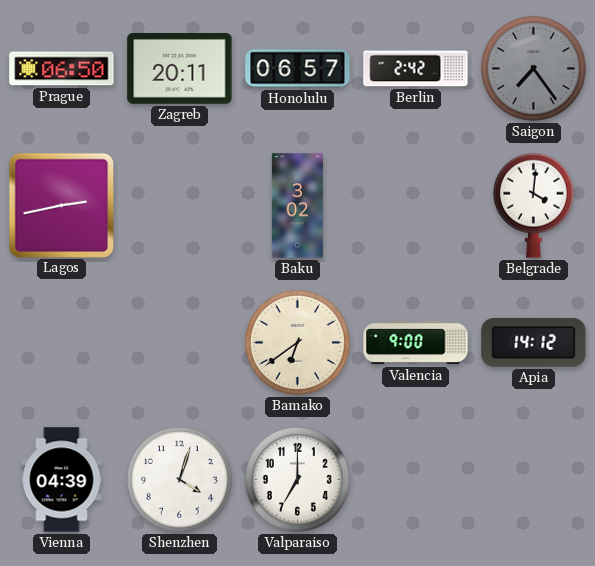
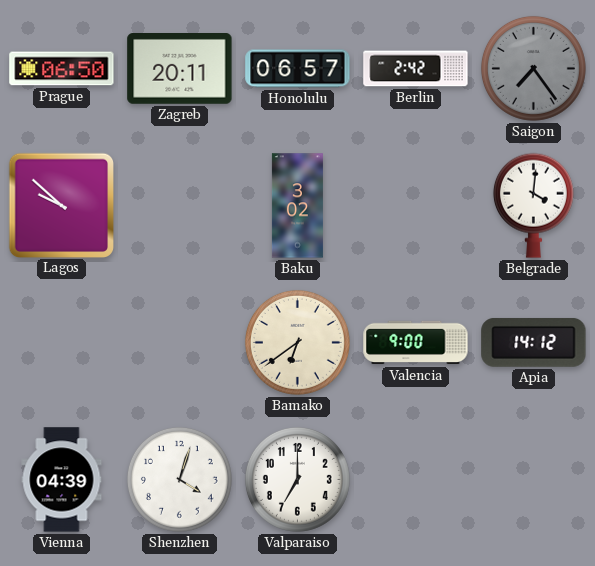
Lagos: 2:43 -> 9:52
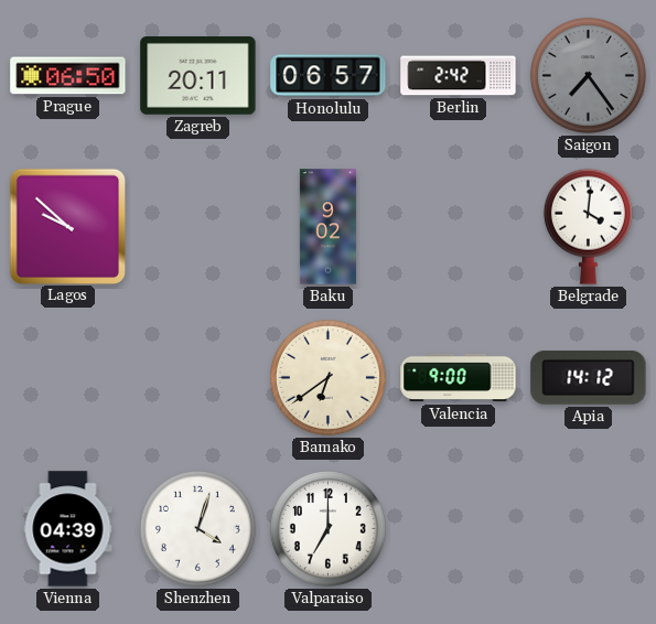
Baku: 3:02 -> 9:02
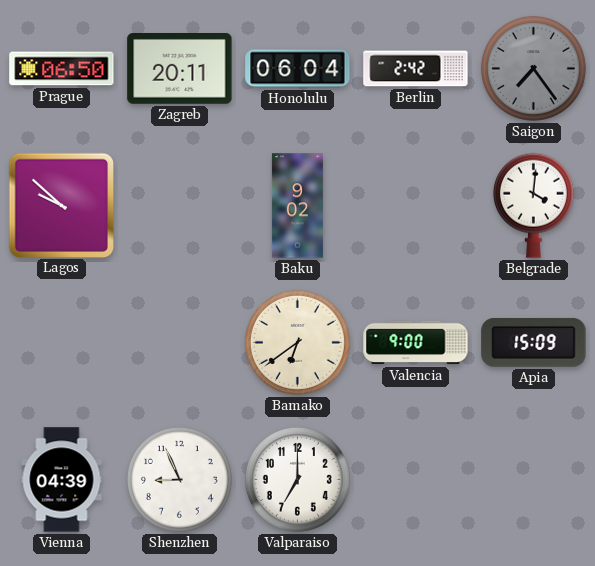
Honolulu: 06:57 -> 06:04
Apia: 14:12 -> 15:09
Shenzhen: 4:03 -> 8:56
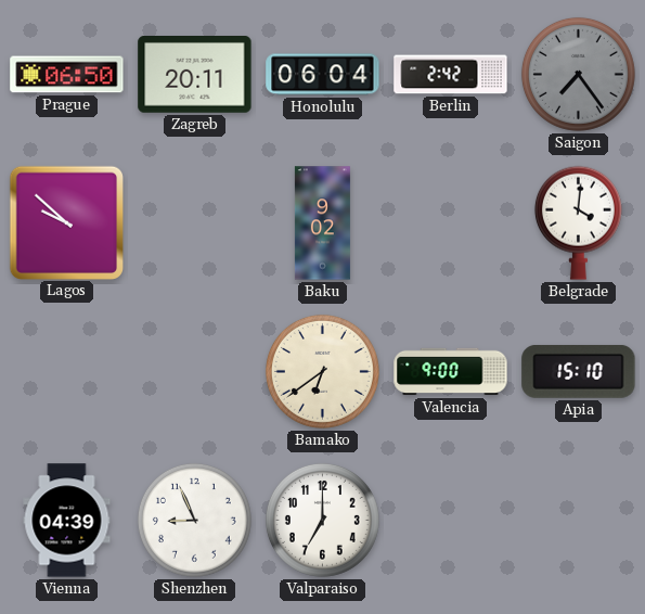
Apia: 15:09 -> 15:10
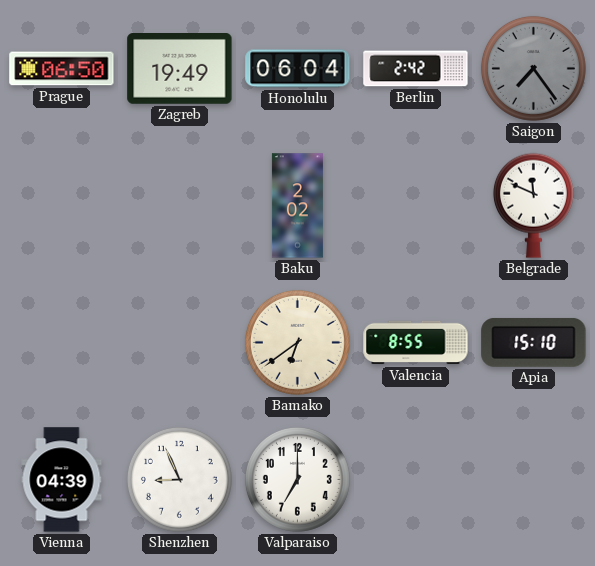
Zagreb: 20:11 -> 19:49
Lagos: 9:52 -> none
Baku: 9:02 -> 2:02
Belgrade: 4:01 -> 11:49
Valencia: 9:00 -> 8:55
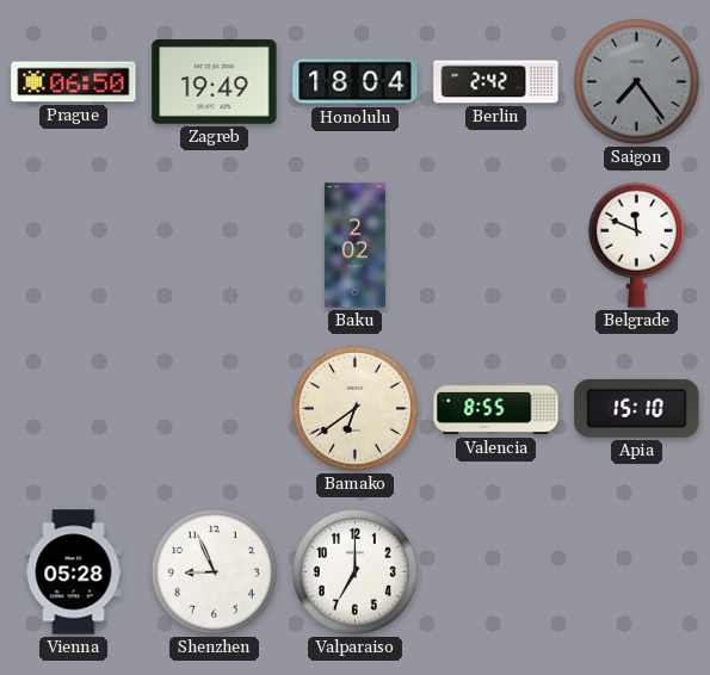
Honolulu: 06:04 -> 18:04
Vienna: 04:39 -> 05:28
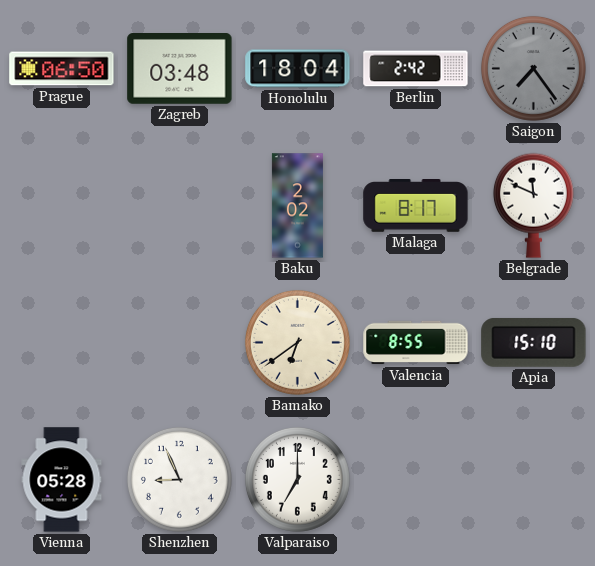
Zagreb: 19:49 -> 03:48
Malaga: none -> 8:17
